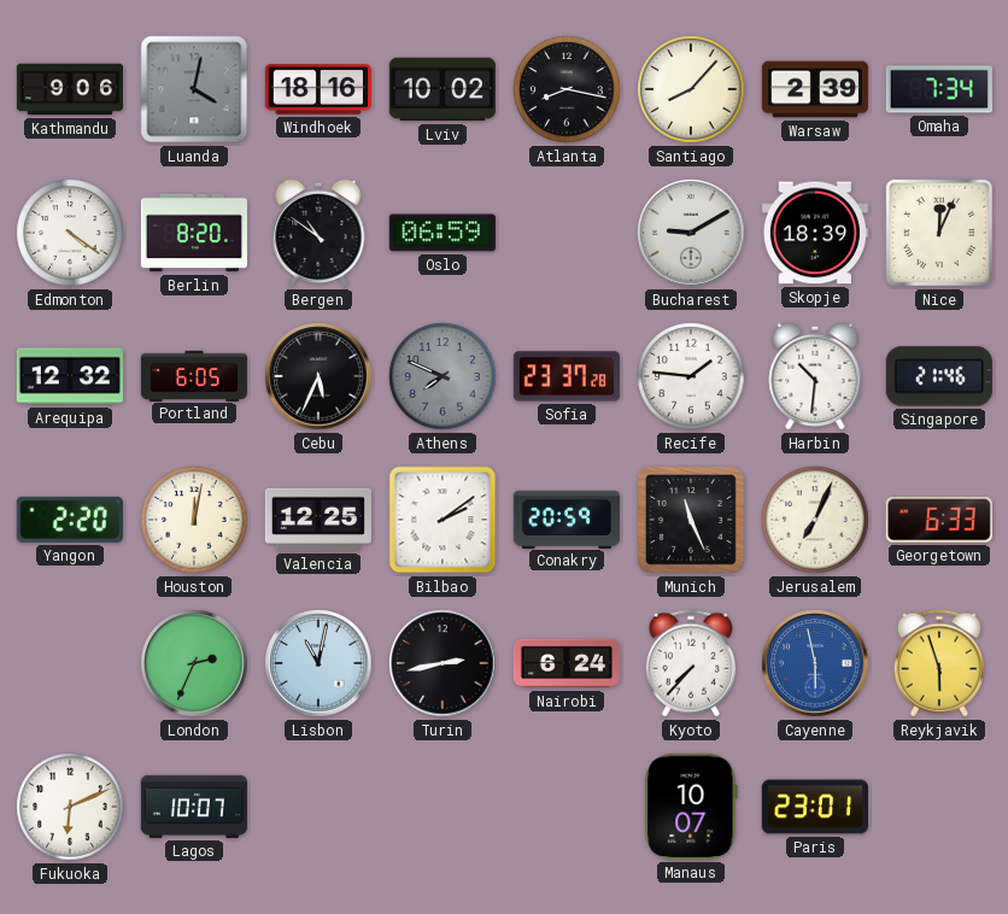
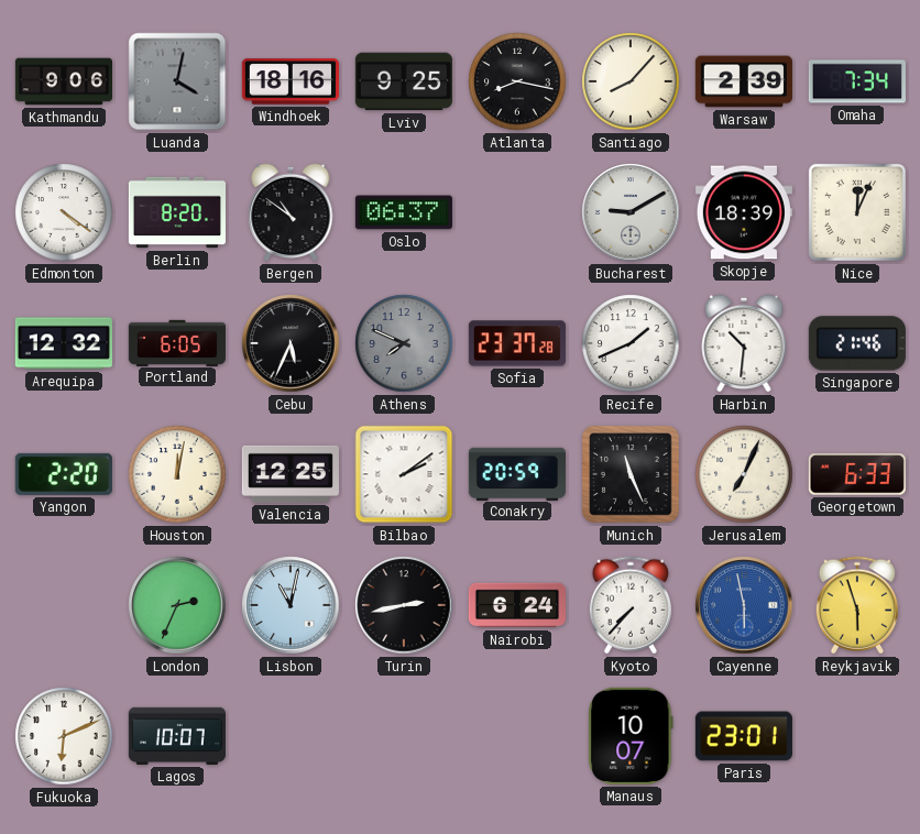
Lviv: 10:02 -> 9:25
Oslo: 06:59 -> 06:37
Recife: 1:46 -> 1:41
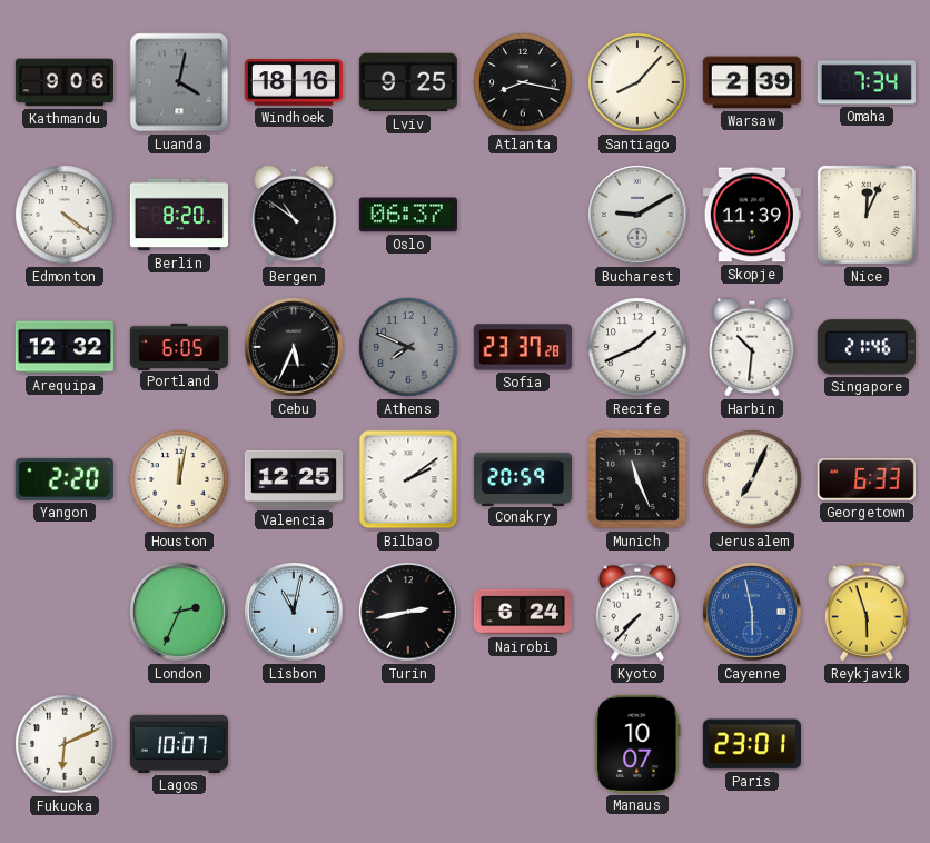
Skopje: 18:39 -> 11:39
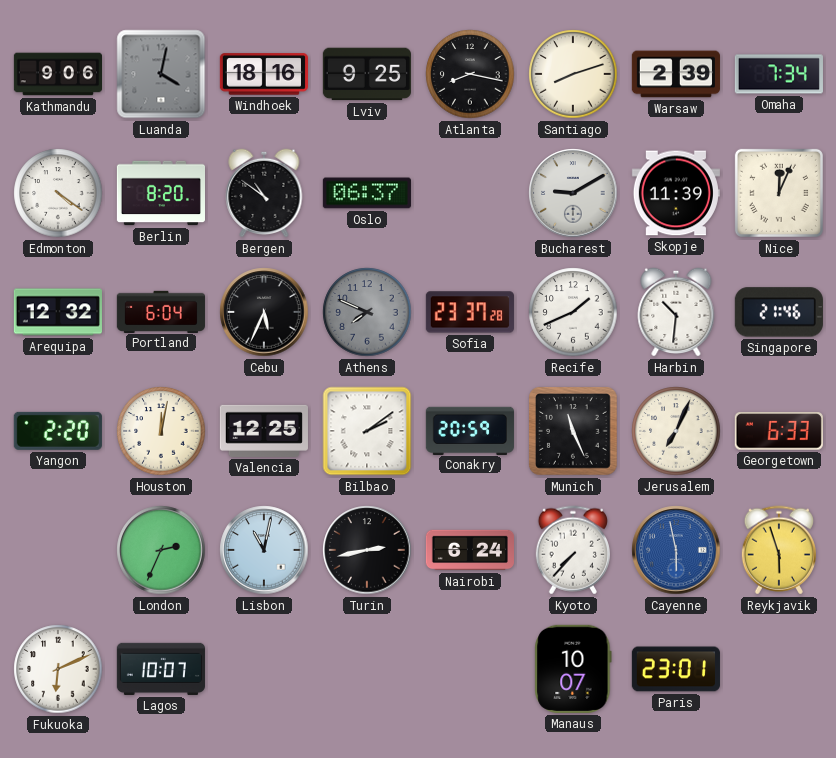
Santiago: 8:07 -> 8:12
Portland: 6:05 -> 6:04
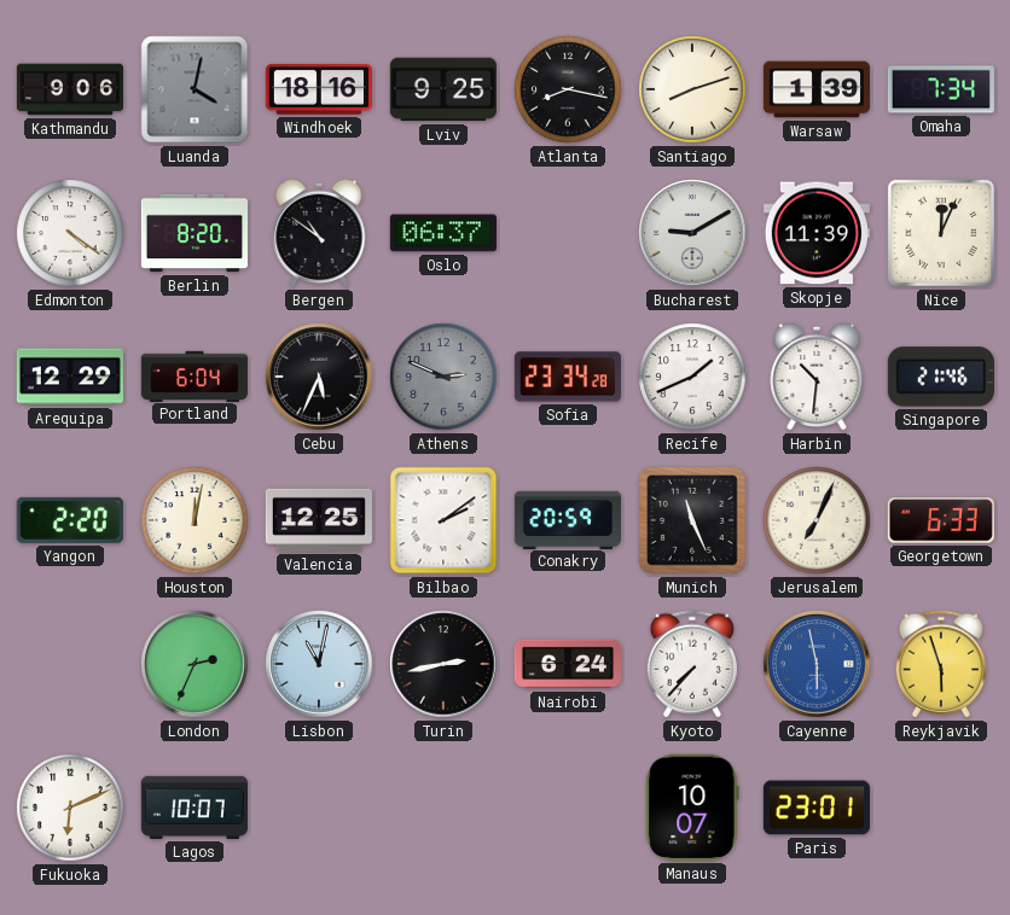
Warsaw: 2:39 -> 1:39
Arequipa: 12:32 -> 12:29
Athens: 7:49 -> 2:49
Sofia: 23:37 -> 23:34
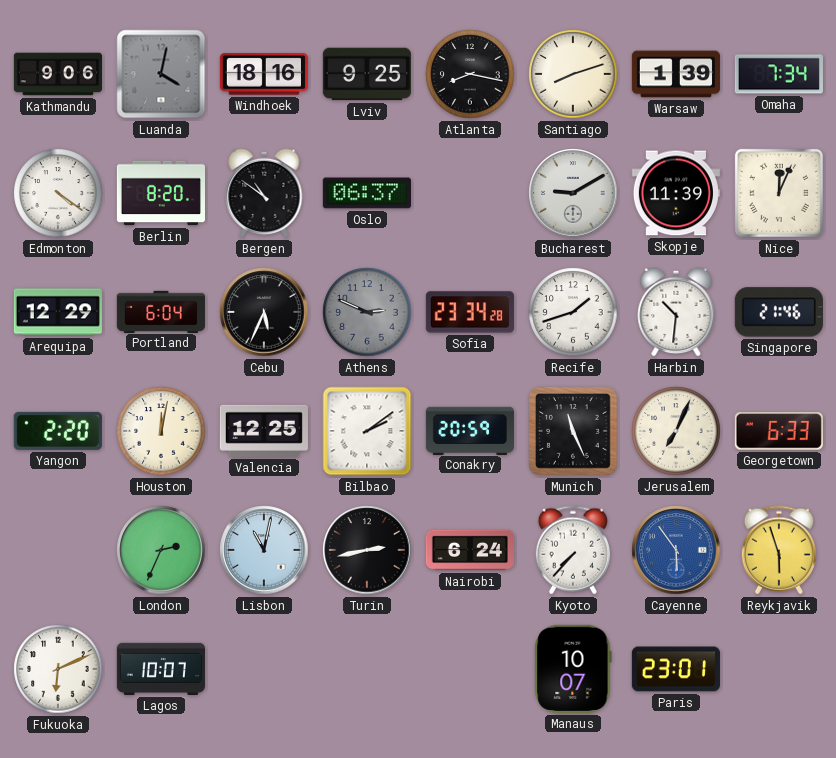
Recife: 1:41 -> 1:42
Cayenne: 5:58 -> 5:54
